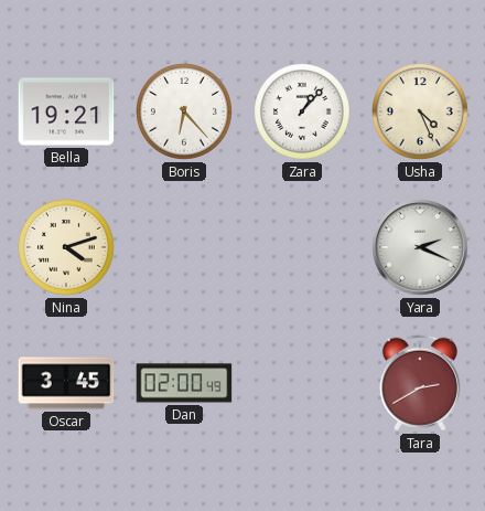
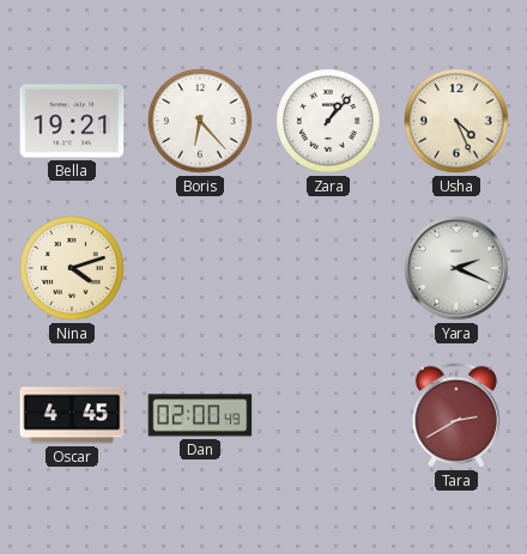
Oscar: 3:45 -> 4:45
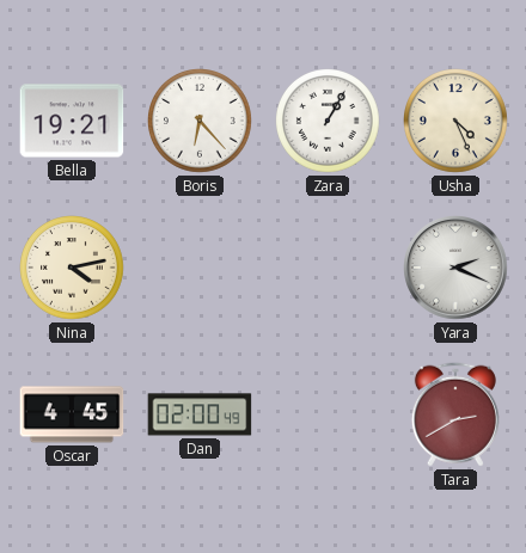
Zara: 1:07 -> 1:05
Nina: 4:12 -> 4:13
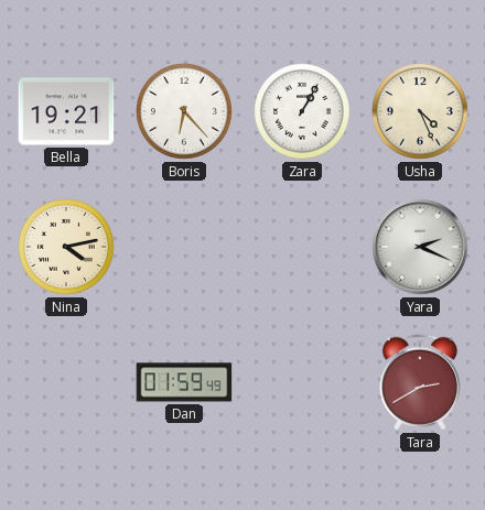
Oscar: 4:45 -> none
Dan: 02:00 -> 01:59
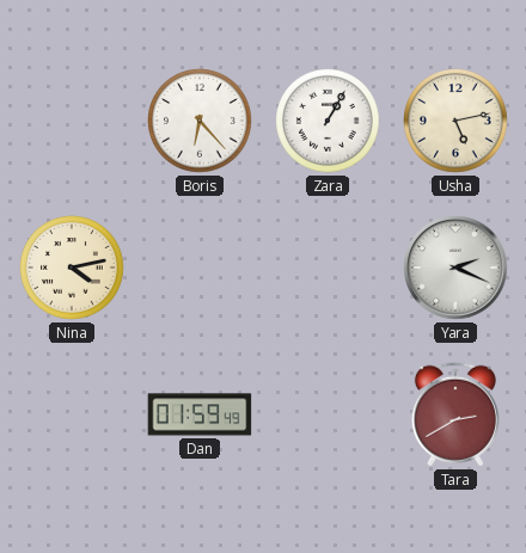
Bella: 19:21 -> none
Usha: 4:26 -> 5:13
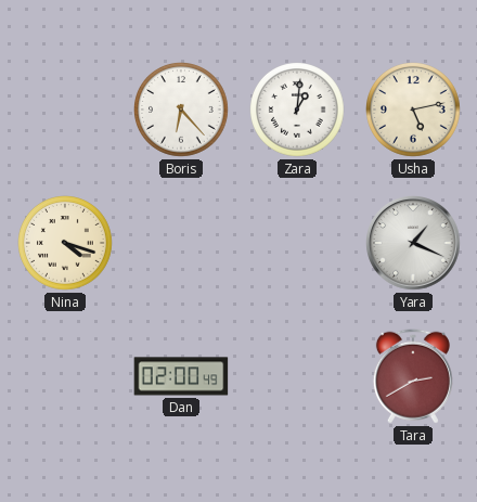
Zara: 1:05 -> 1:01
Nina: 4:13 -> 4:18
Yara: 2:19 -> 1:19
Dan: 01:59 -> 02:00
